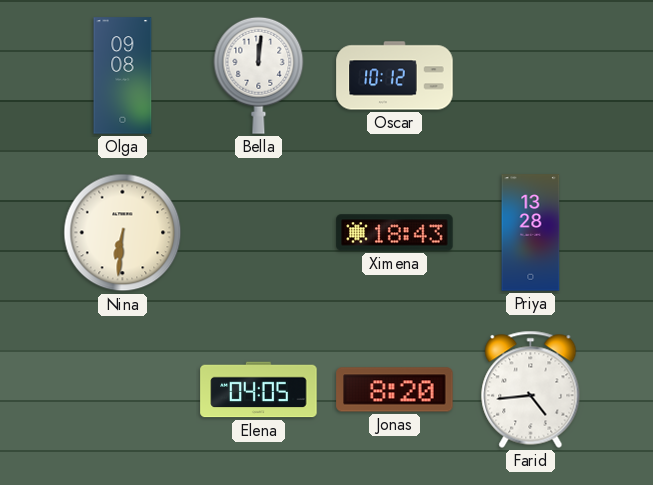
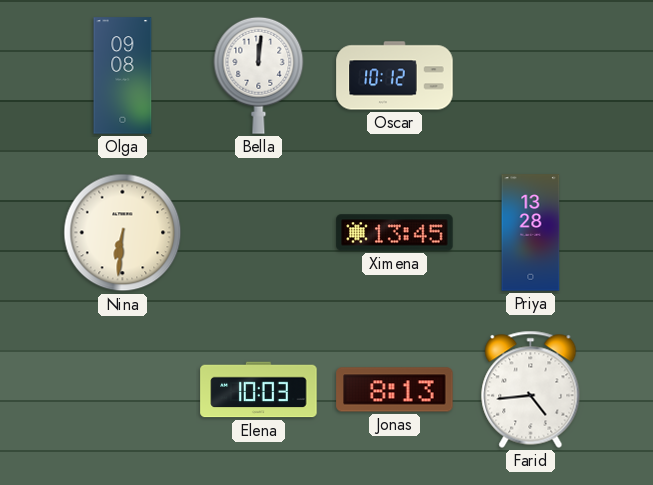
Ximena: 18:43 -> 13:45
Elena: 04:05 -> 10:03
Jonas: 8:20 -> 8:13
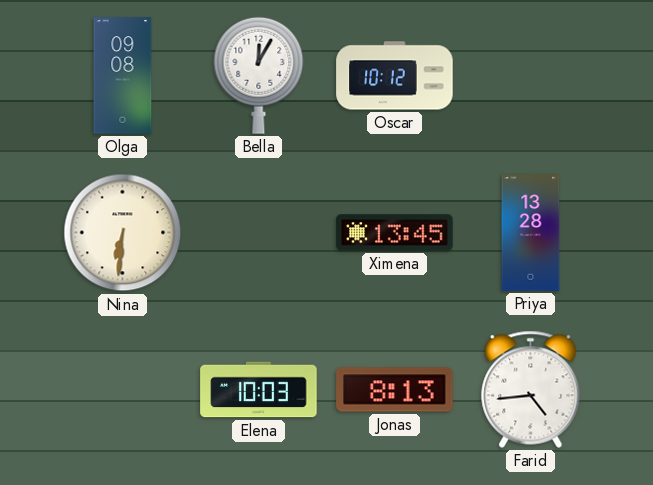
Bella: 12:01 -> 12:05
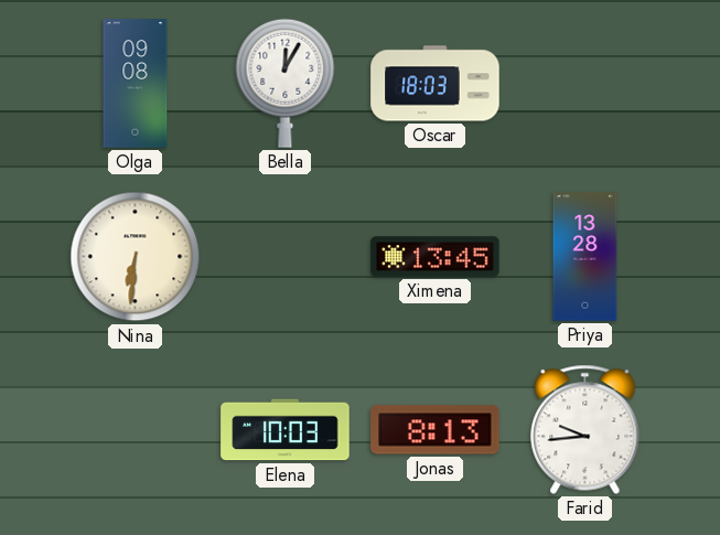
Oscar: 10:12 -> 18:03
Farid: 4:44 -> 9:44
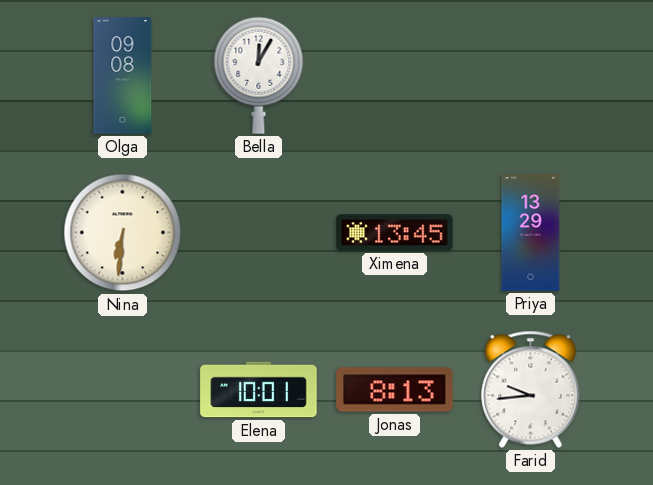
Oscar: 18:03 -> none
Priya: 13:28 -> 13:29
Elena: 10:03 -> 10:01
